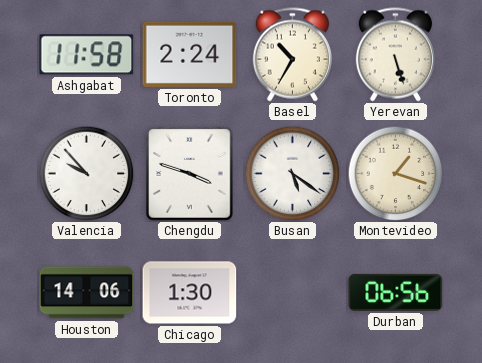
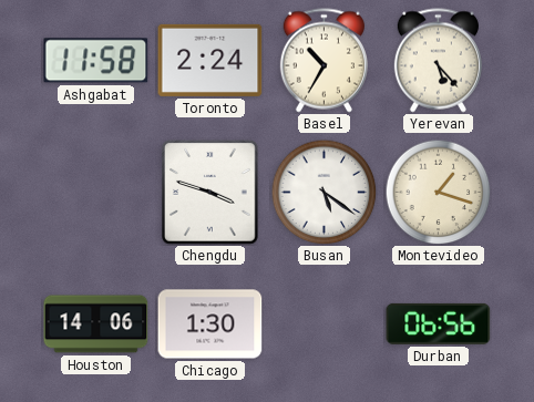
Yerevan: 5:27 -> 5:23
Valencia: 9:53 -> none
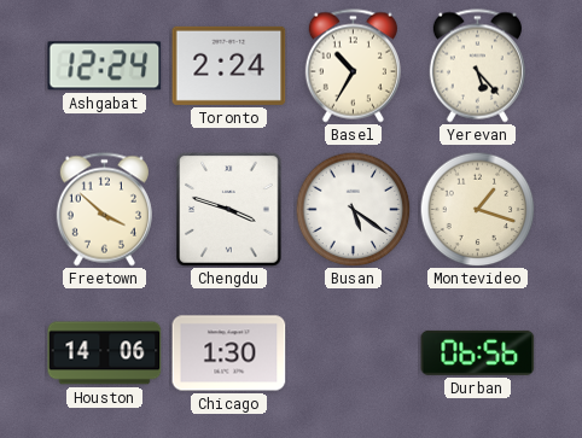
Ashgabat: 11:58 -> 12:24
Freetown: none -> 3:52
